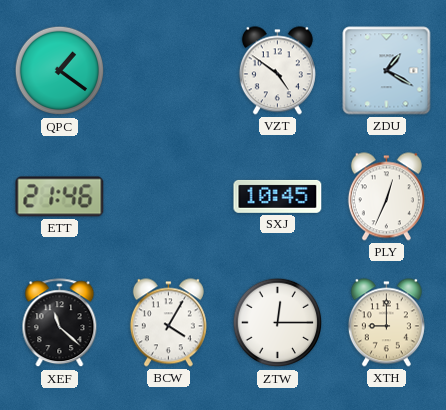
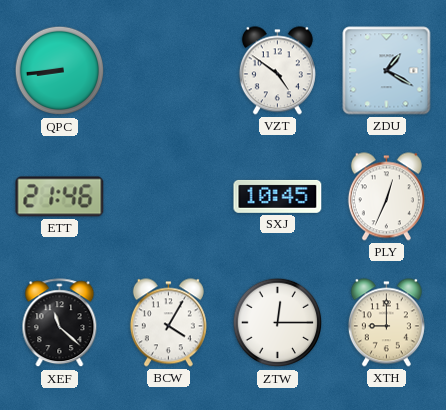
QPC: 1:21 -> 8:44
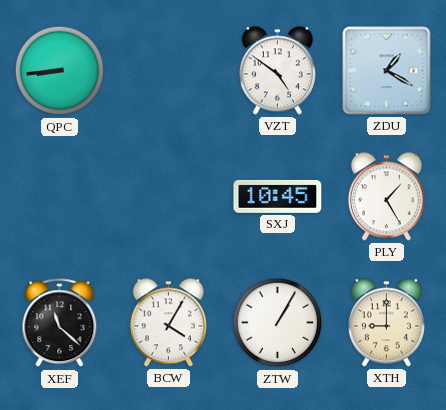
ETT: 21:46 -> none
PLY: 12:34 -> 1:25
ZTW: 12:15 -> 1:05
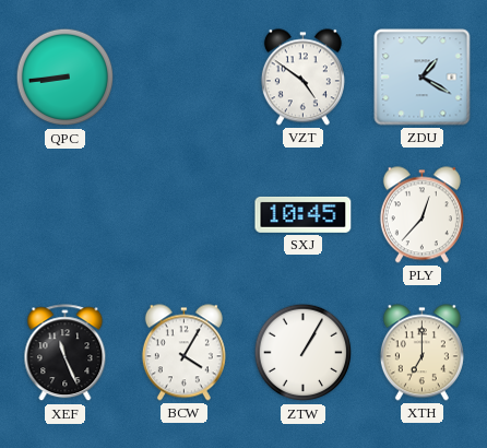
PLY: 1:25 -> 12:37
XEF: 11:22 -> 11:26
XTH: 9:00 -> 7:00
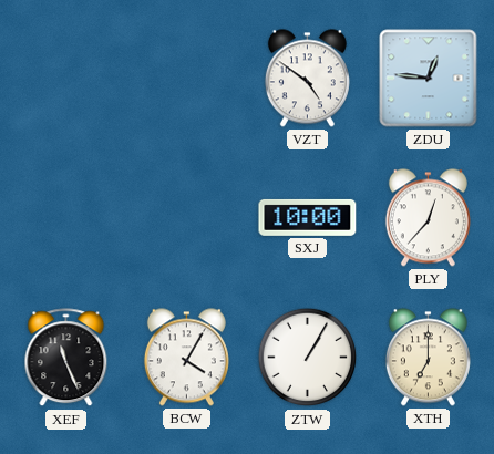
QPC: 8:44 -> none
ZDU: 1:20 -> 12:46
SXJ: 10:45 -> 10:00
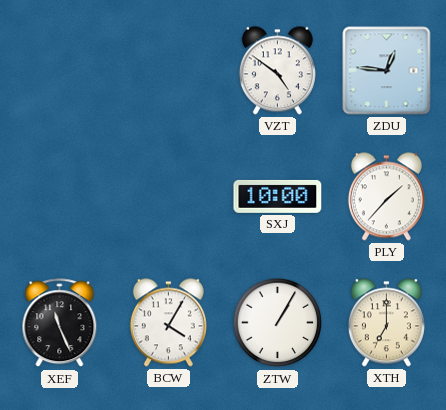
PLY: 12:37 -> 1:37
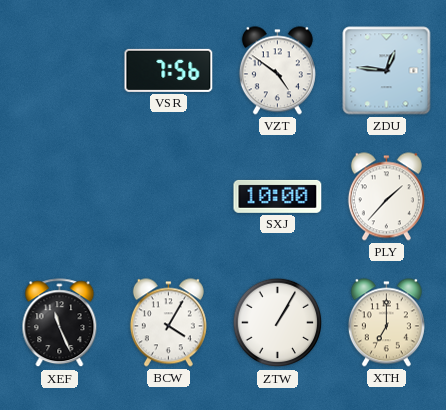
VSR: none -> 7:56
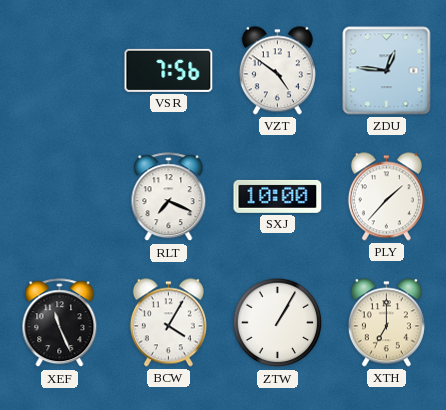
RLT: none -> 7:19
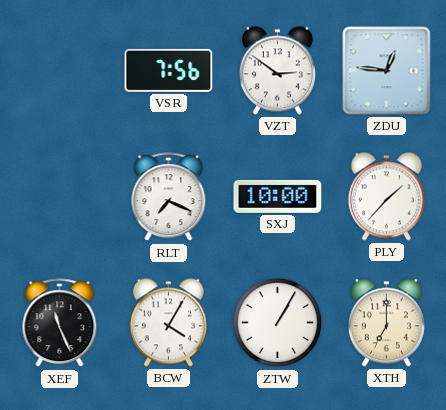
VZT: 4:51 -> 2:51
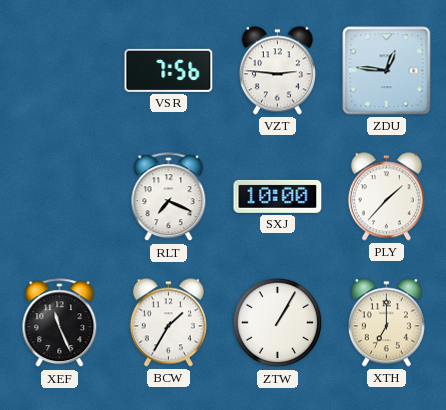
VZT: 2:51 -> 2:46
BCW: 4:05 -> 1:35
